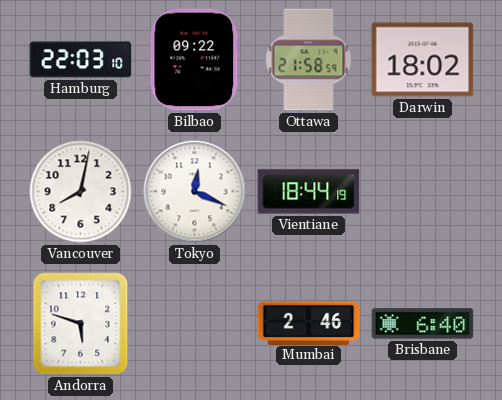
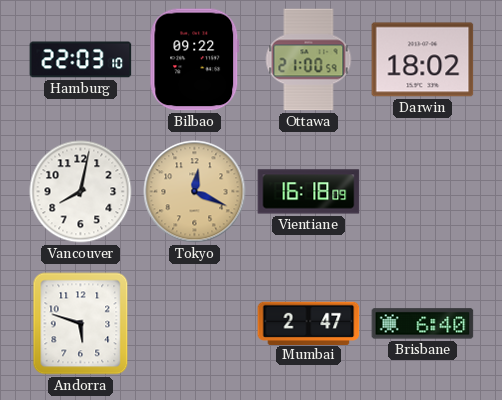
Ottawa: 21:58 -> 21:00
Tokyo dial: white -> champagne
Vientiane: 18:44 -> 16:18
Mumbai: 2:46 -> 2:47
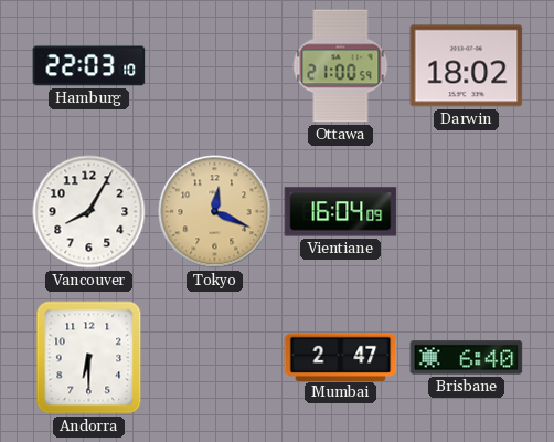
Bilbao: 09:22 -> none
Vancouver: 8:02 -> 8:05
Vientiane: 16:18 -> 16:04
Andorra: 5:48 -> 6:30
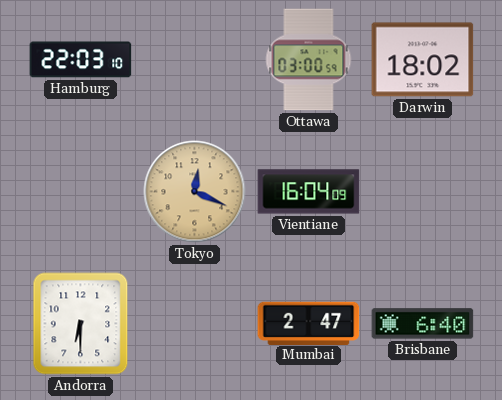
Ottawa: 21:00 -> 03:00
Vancouver: 8:05 -> none
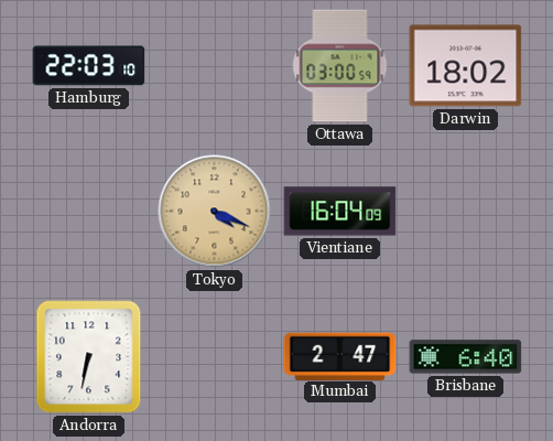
Tokyo: 12:19 -> 4:19
Andorra: 6:30 -> 6:32
